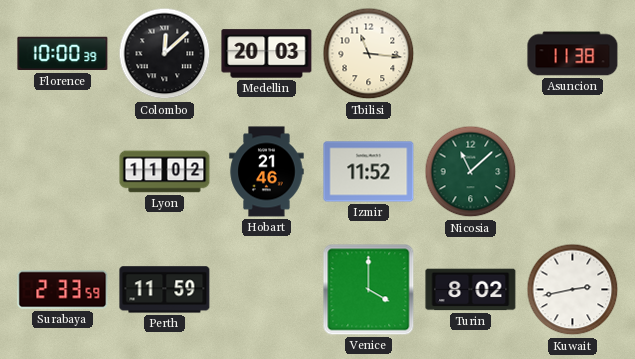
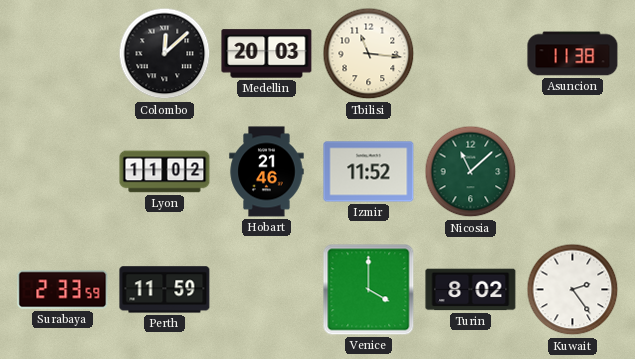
Florence: 10:00 -> none
Kuwait: 2:43 -> 2:24
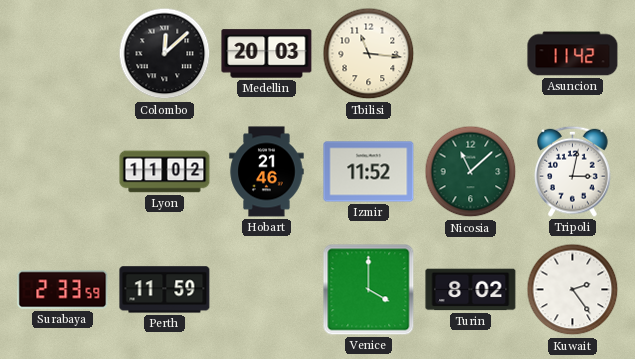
Asuncion: 11:38 -> 11:42
Tripoli: none -> 3:02
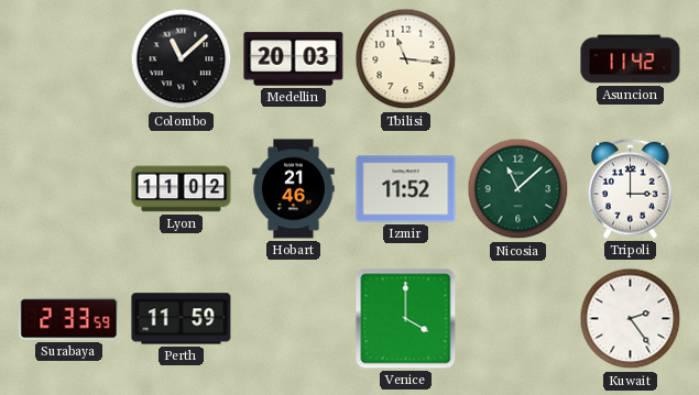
Colombo: 12:08 -> 11:08
Tripoli: 3:02 -> 3:00
Turin: 8:02 -> none
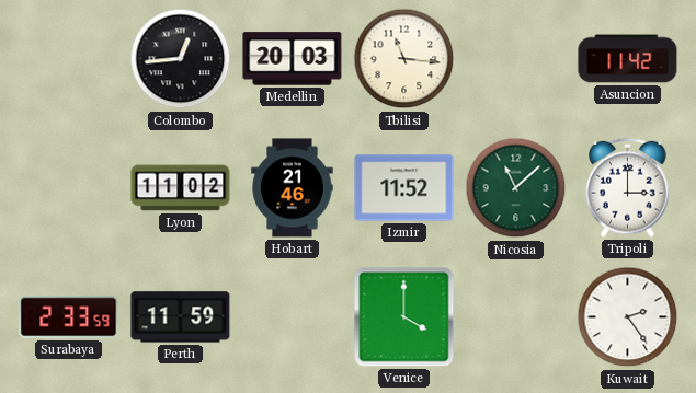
Colombo: 11:08 -> 12:44
